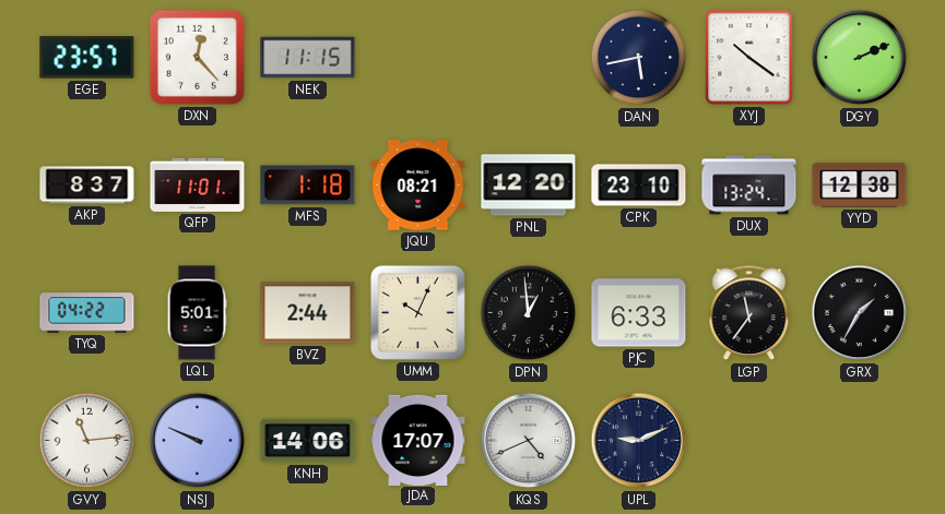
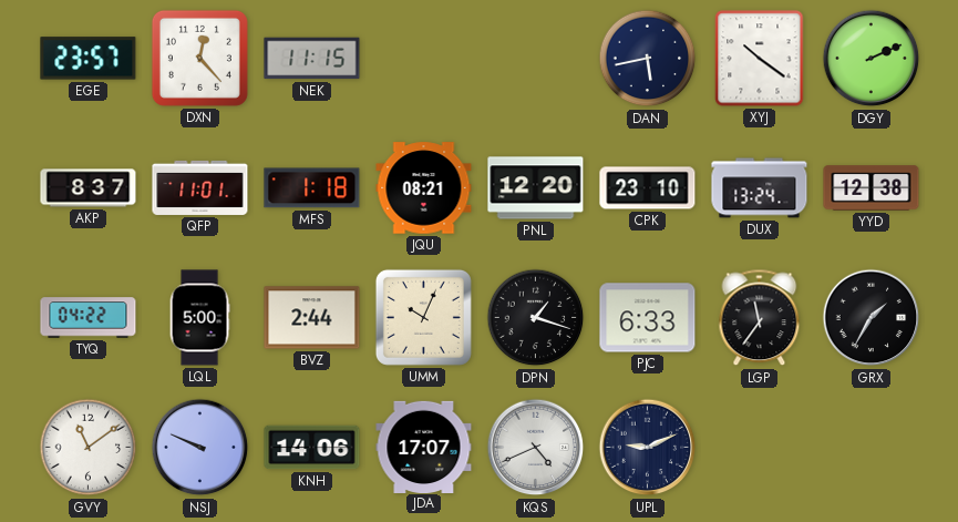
LQL: 5:01 -> 5:00
DPN: 12:59 -> 1:18
GVY: 11:14 -> 11:09
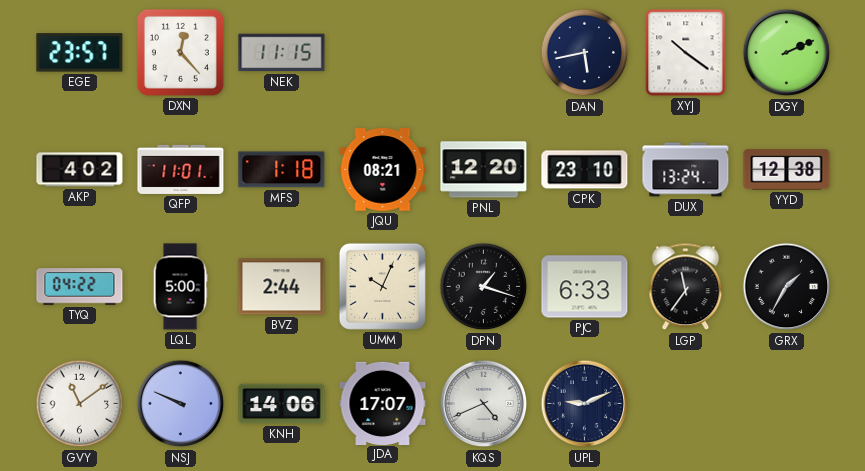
AKP: 8:37 -> 4:02
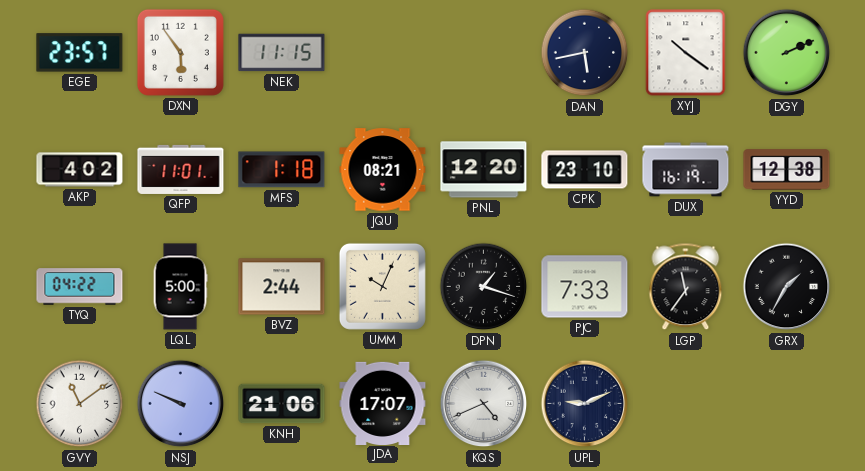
DXN: 12:23 -> 5:54
DUX: 13:24 -> 16:19
PJC: 6:33 -> 7:33
KNH: 14:06 -> 21:06
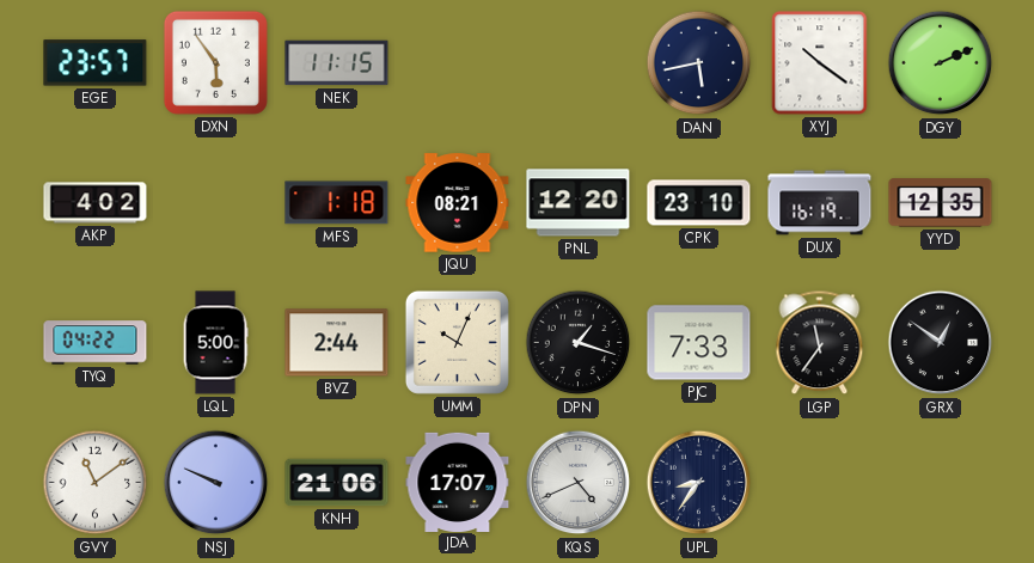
QFP: 11:01 -> none
YYD: 12:38 -> 12:35
GRX: 1:35 -> 12:51
UPL: 9:11 -> 8:36
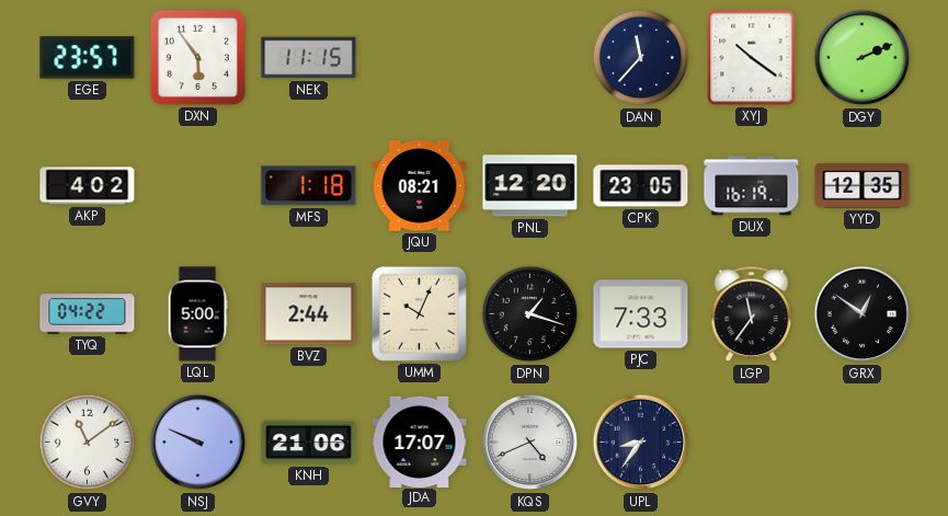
DAN: 5:43 -> 11:37
CPK: 23:10 -> 23:05
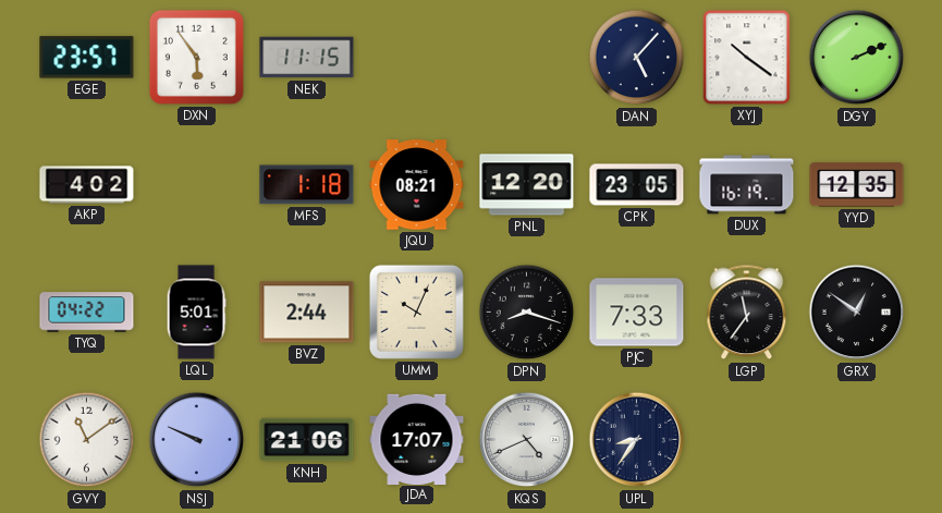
DAN: 11:37 -> 5:07
LQL: 5:00 -> 5:01
DPN: 1:18 -> 8:18
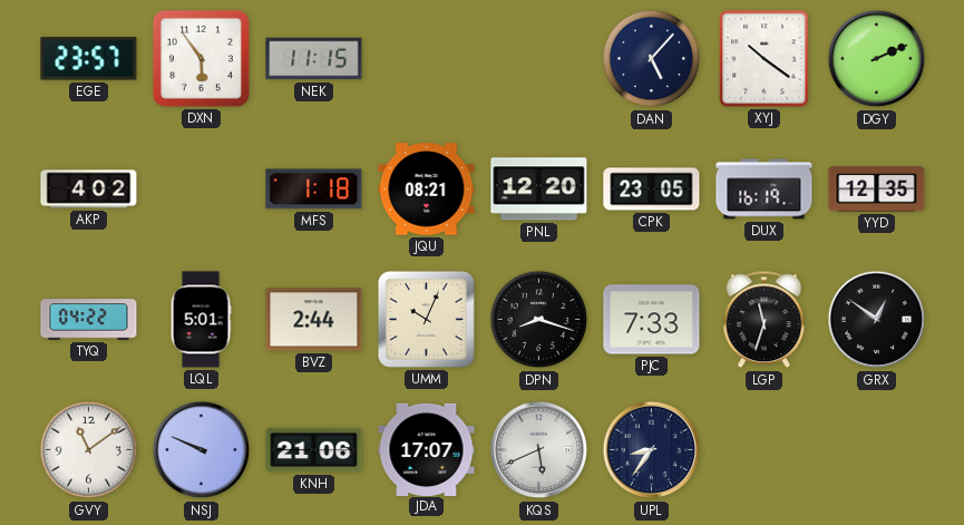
LGP: 11:36 -> 11:33
KQS: 4:41 -> 5:41
